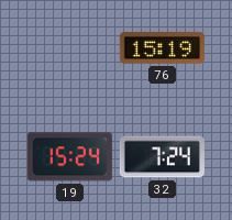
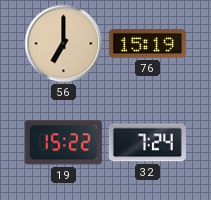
56: none -> 7:00
19: 15:24 -> 15:22
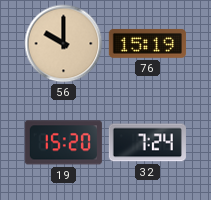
56: 7:00 -> 10:00
19: 15:22 -> 15:20
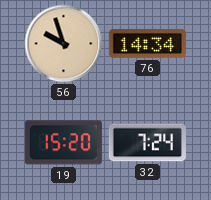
56: 10:00 -> 9:57
76: 15:19 -> 14:34
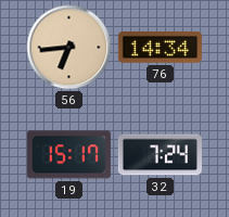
56: 9:57 -> 6:44
19: 15:20 -> 15:17
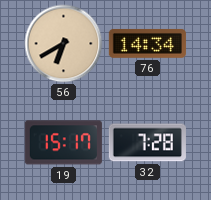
56: 6:44 -> 6:40
32: 7:24 -> 7:28
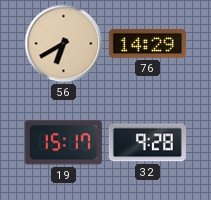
76: 14:34 -> 14:29
32: 7:28 -> 9:28
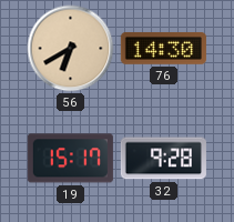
76: 14:29 -> 14:30
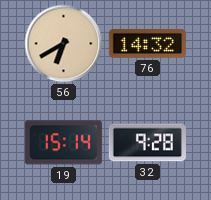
76: 14:30 -> 14:32
19: 15:17 -> 15:14
